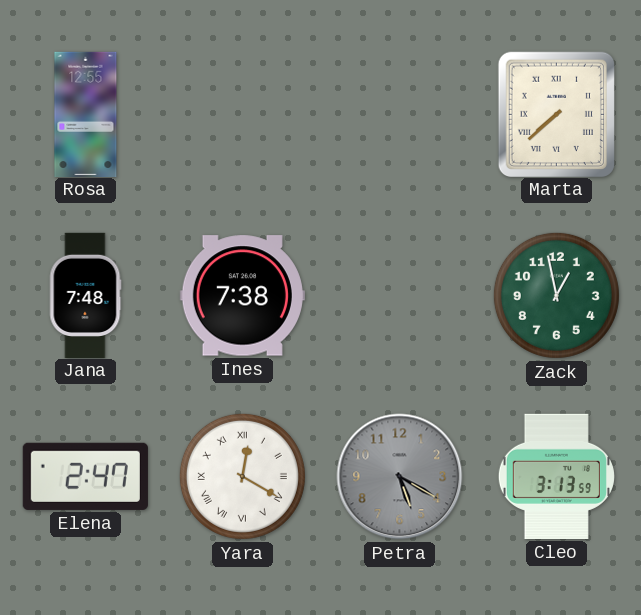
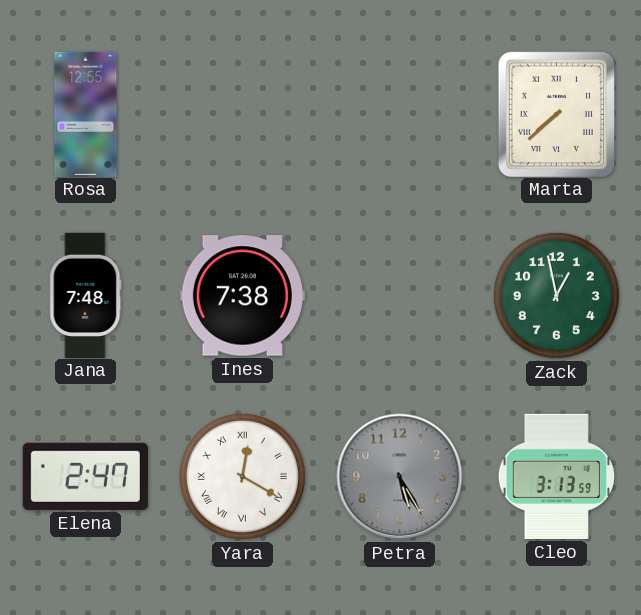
Petra: 5:20 -> 5:25
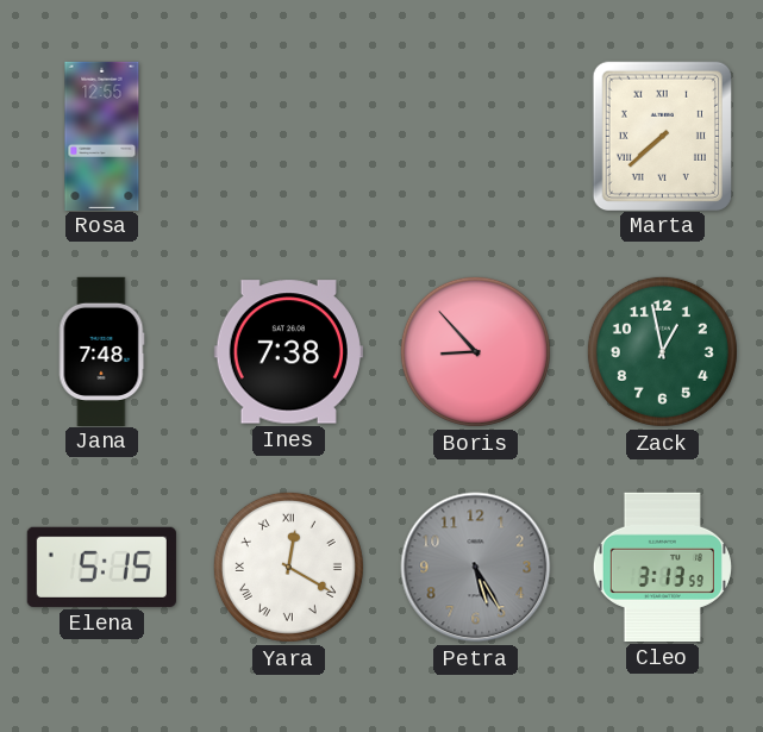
Boris: none -> 8:53
Elena: 2:47 -> 5:15
